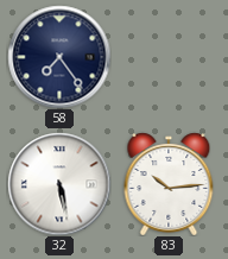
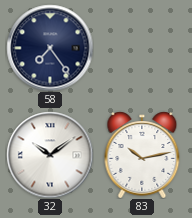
32: 5:28 -> 10:09
83: 10:14 -> 10:13
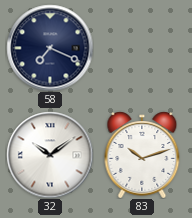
58: 7:24 -> 7:19
83: 10:13 -> 10:12
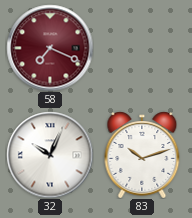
58 dial: navy -> burgundy
32: 10:09 -> 10:04
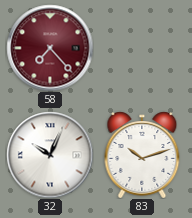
58: 7:19 -> 7:23
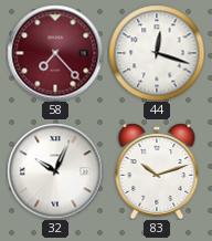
44: none -> 12:18
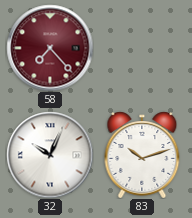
44: 12:18 -> none
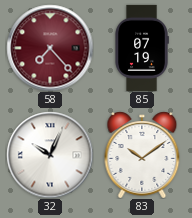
85: none -> 07:19
83: 10:12 -> 10:09
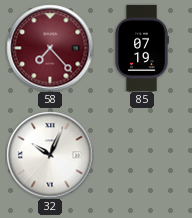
83: 10:09 -> none
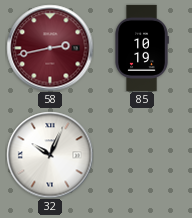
58: 7:23 -> 2:43
85: 07:19 -> 10:19
